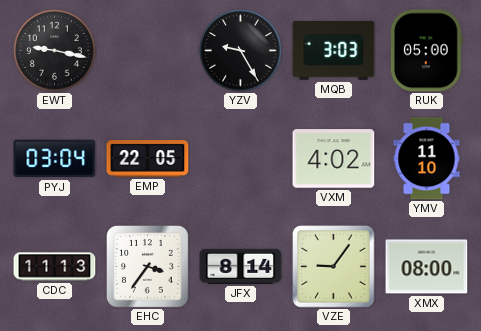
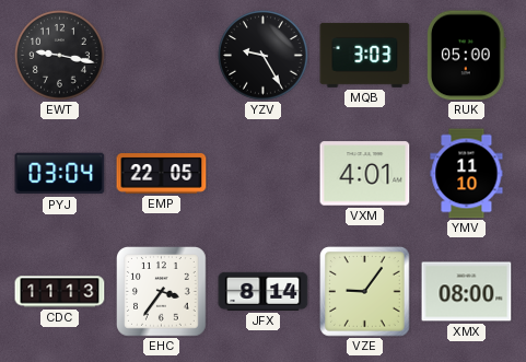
VXM: 4:02 -> 4:01
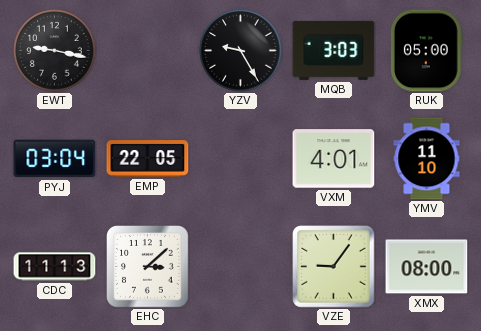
EHC: 3:36 -> 3:08
JFX: 8:14 -> none
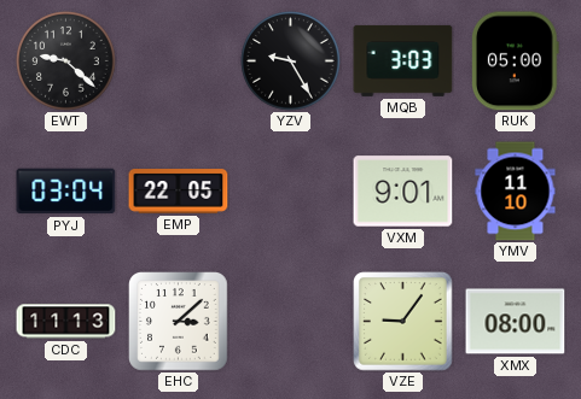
EWT: 9:17 -> 9:22
VXM: 4:01 -> 9:01
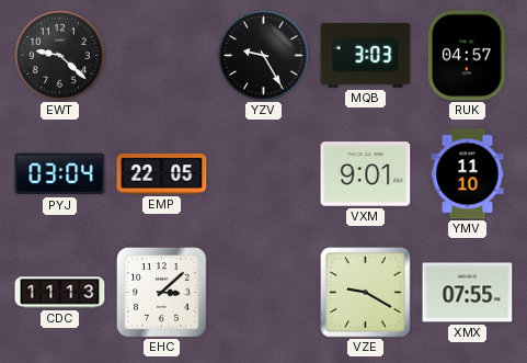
RUK: 05:00 -> 04:57
VZE: 9:06 -> 9:20
XMX: 08:00 -> 07:55
